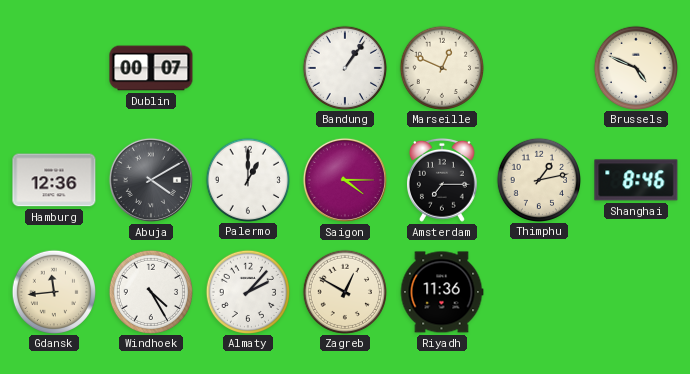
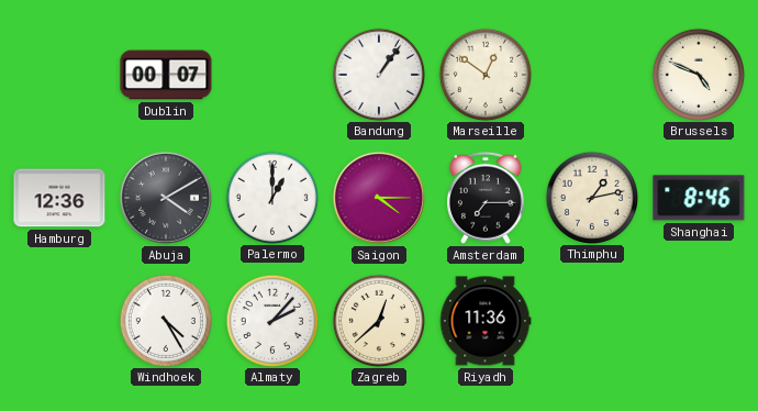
Marseille: 12:49 -> 12:51
Gdansk: 11:44 -> none
Zagreb: 12:50 -> 12:38
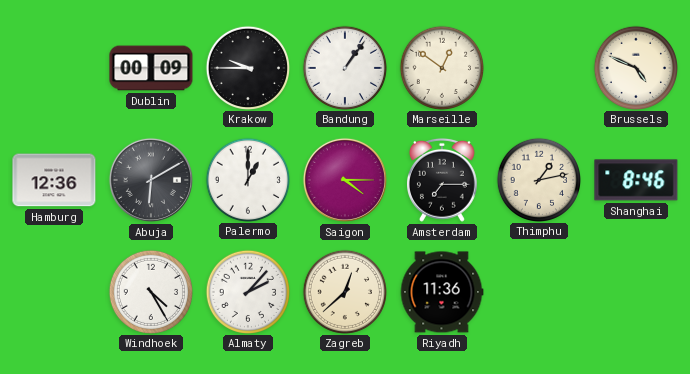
Dublin: 00:07 -> 00:09
Krakow: none -> 9:45
Abuja: 4:10 -> 6:10
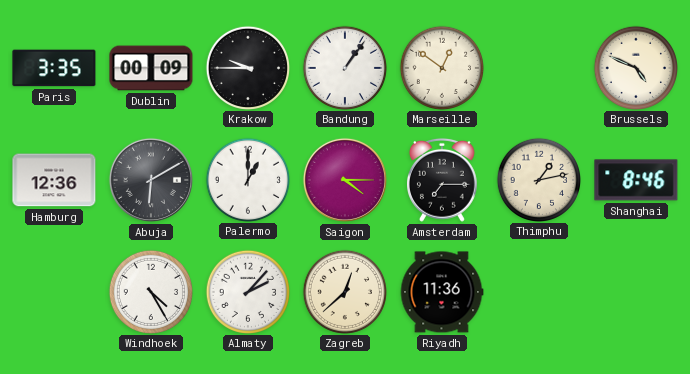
Paris: none -> 3:35
